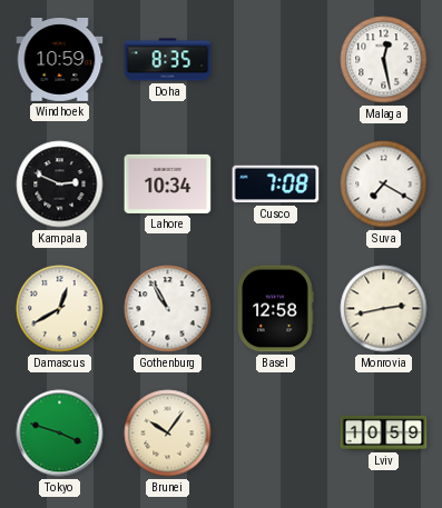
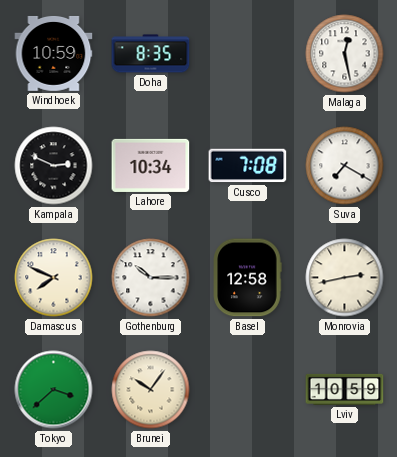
Damascus: 12:40 -> 7:49
Gothenburg: 10:55 -> 10:15
Tokyo: 3:48 -> 3:38
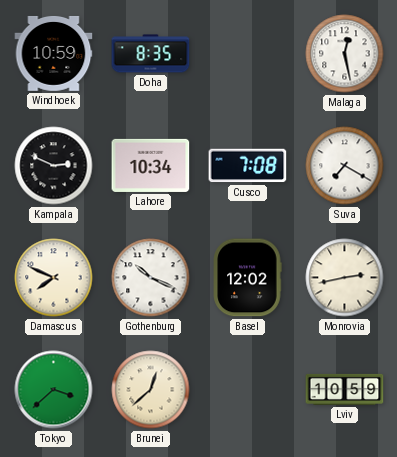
Gothenburg: 10:15 -> 10:19
Basel: 12:58 -> 12:02
Brunei: 10:06 -> 12:38
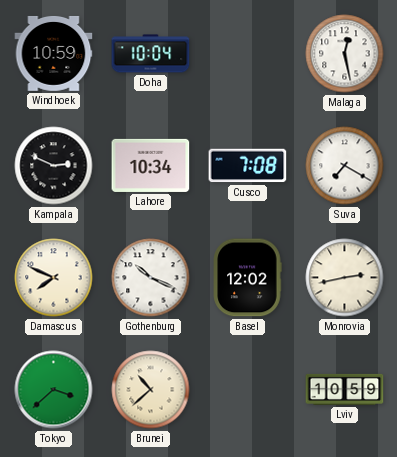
Doha: 8:35 -> 10:04
Brunei: 12:38 -> 10:38
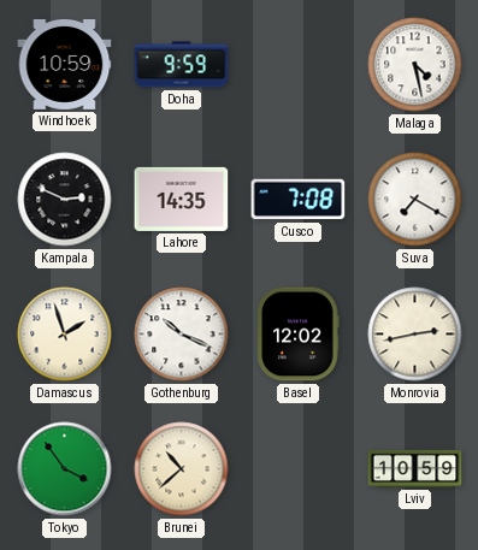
Doha: 10:04 -> 9:59
Malaga: 12:28 -> 4:28
Lahore: 10:34 -> 14:35
Damascus: 7:49 -> 1:57
Tokyo: 3:38 -> 3:54
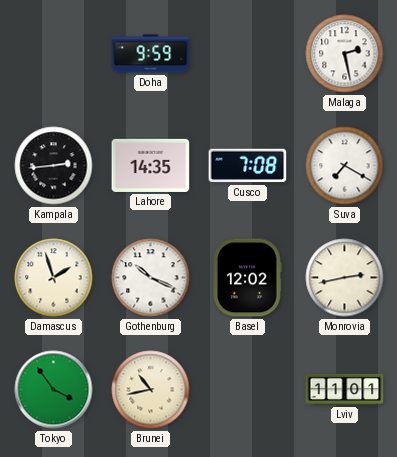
Windhoek: 10:59 -> none
Malaga: 4:28 -> 2:28
Kampala: 2:49 -> 2:44
Brunei: 10:38 -> 10:43
Lviv: 10:59 -> 11:01
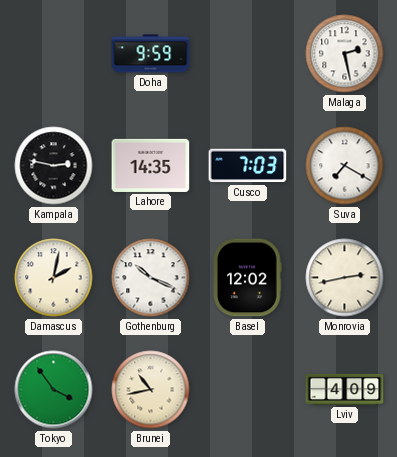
Kampala: 2:44 -> 2:47
Cusco: 7:08 -> 7:03
Damascus: 1:57 -> 2:02
Lviv: 11:01 -> 4:09
